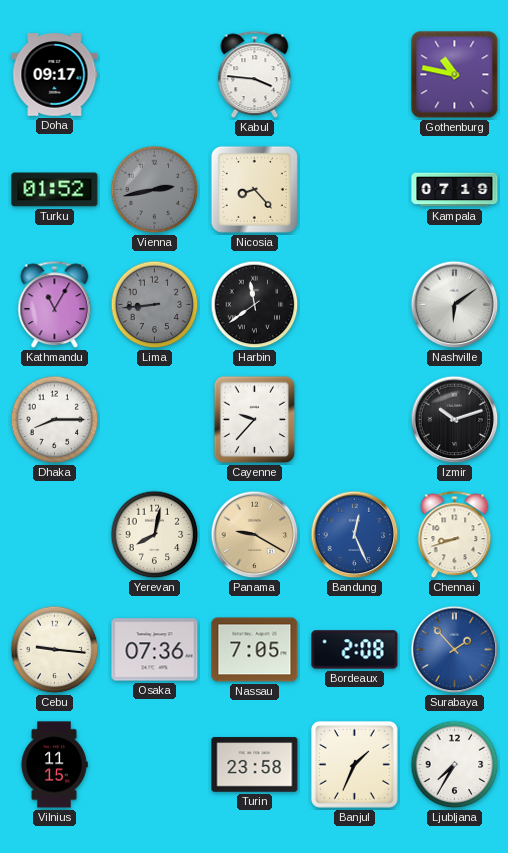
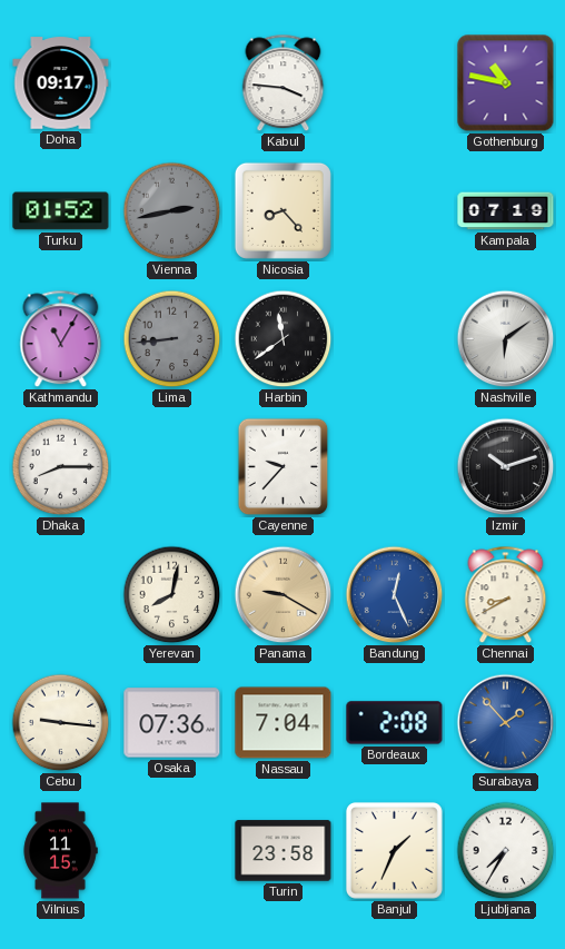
Chennai: 8:42 -> 8:40
Nassau: 7:05 -> 7:04
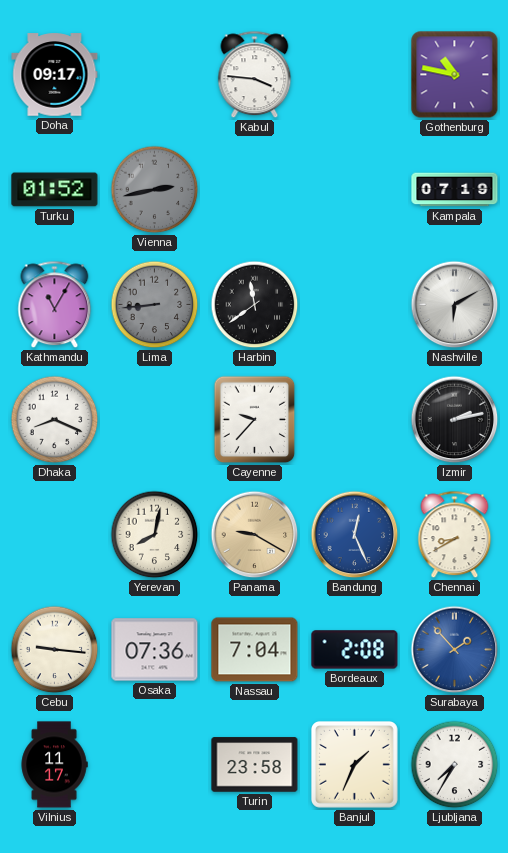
Nicosia: 8:23 -> none
Nashville: 6:09 -> 6:10
Dhaka: 8:15 -> 8:19
Izmir: 10:12 -> 2:13
Vilnius: 11:15 -> 11:17
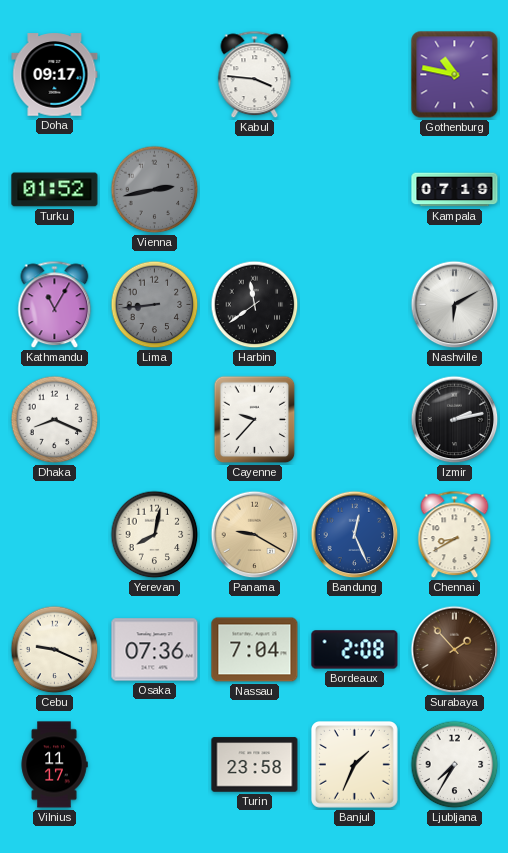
Cebu: 9:16 -> 9:19
Surabaya dial: blue -> brown
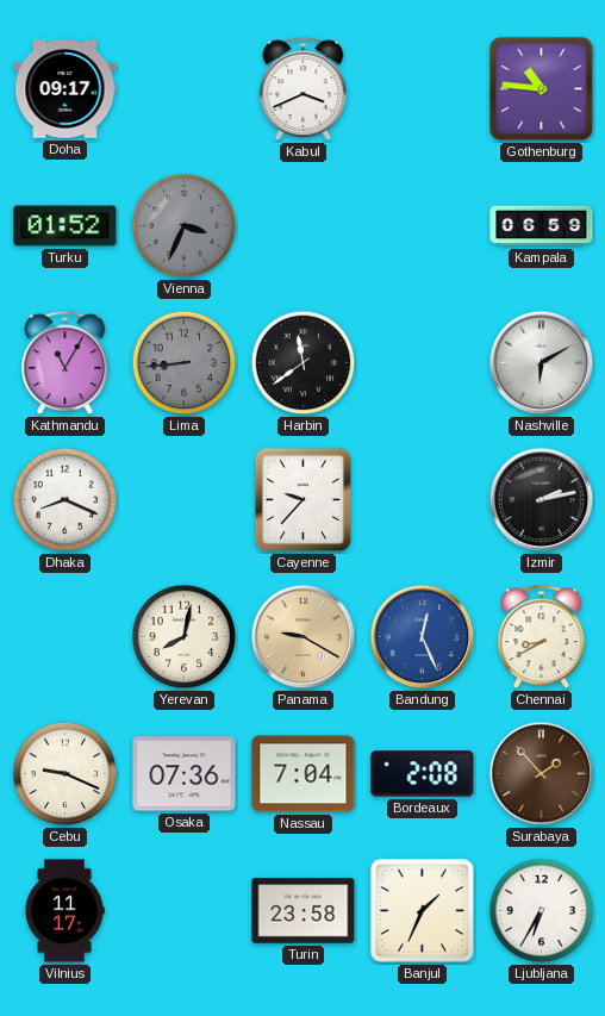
Kabul: 3:46 -> 3:41
Gothenburg: 10:47 -> 10:46
Vienna: 2:43 -> 3:34
Kampala: 07:19 -> 06:59
Ljubljana: 7:35 -> 6:35
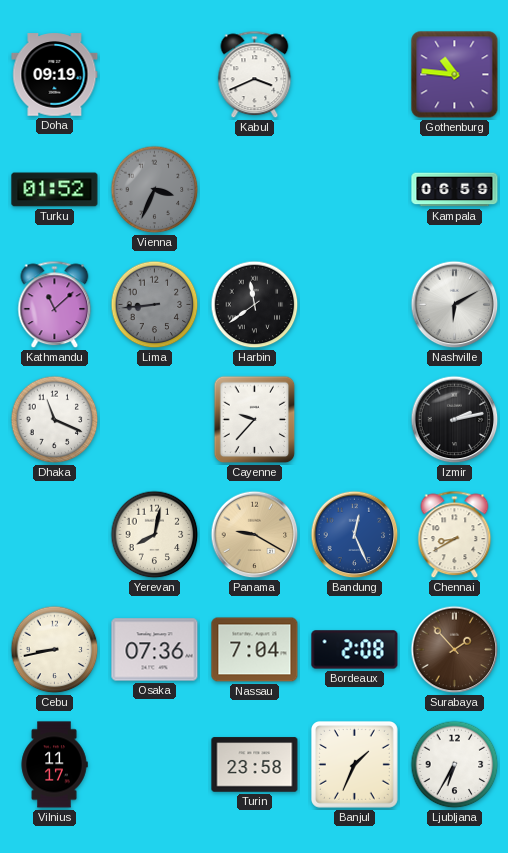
Doha: 09:17 -> 09:19
Kathmandu: 11:05 -> 11:08
Dhaka: 8:19 -> 11:19
Cebu: 9:19 -> 8:43
